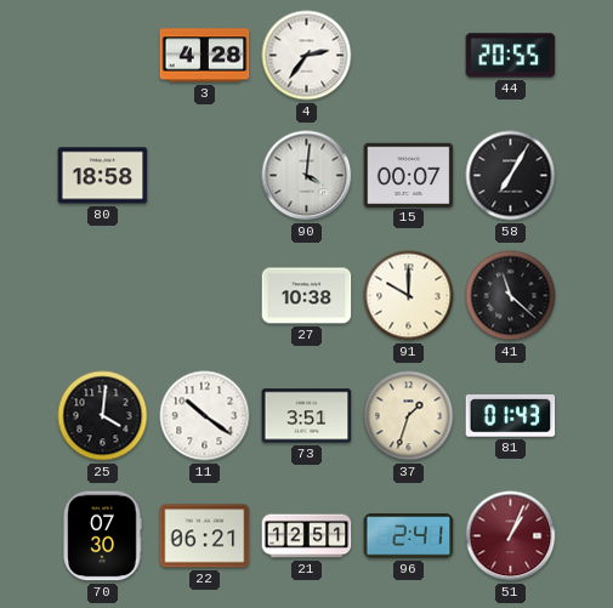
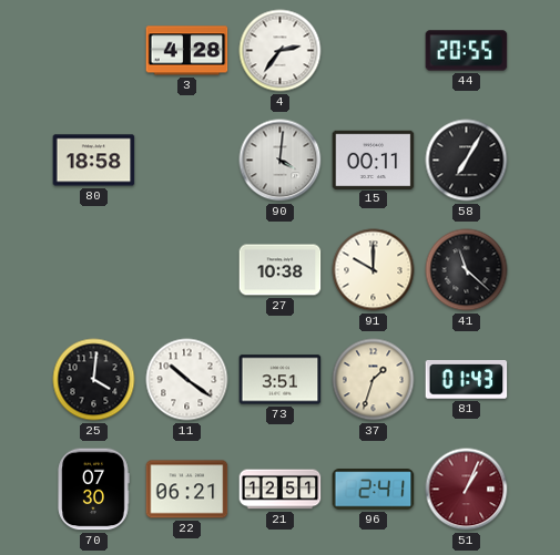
15: 00:07 -> 00:11
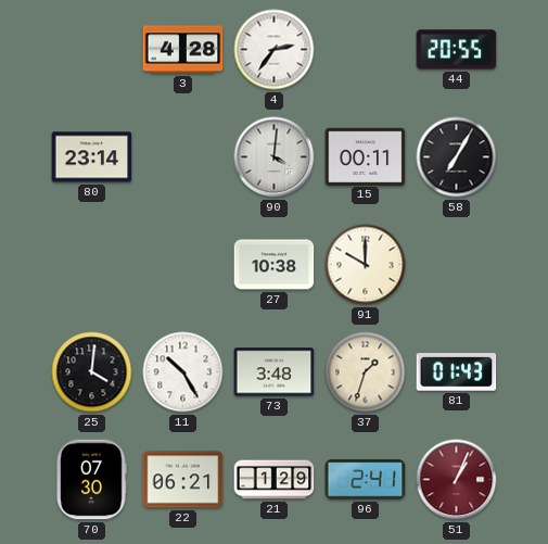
80: 18:58 -> 23:14
41: 11:22 -> none
11: 10:21 -> 10:25
73: 3:51 -> 3:48
21: 12:51 -> 1:29
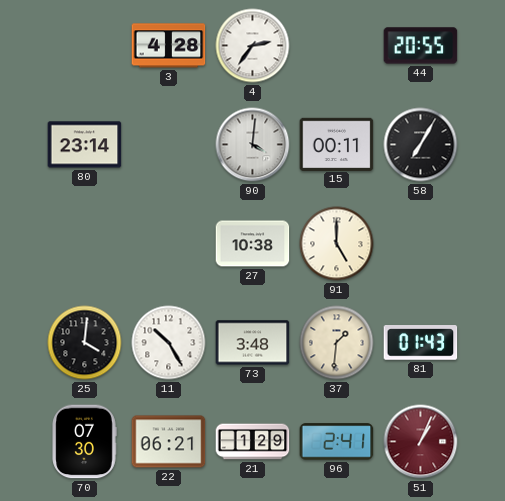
91: 10:00 -> 5:00
37: 1:33 -> 1:31
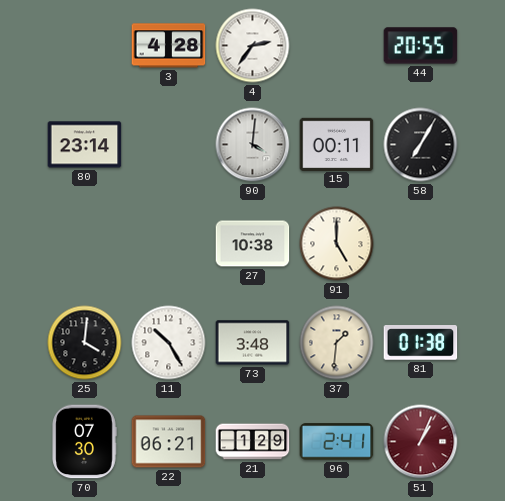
81: 01:43 -> 01:38
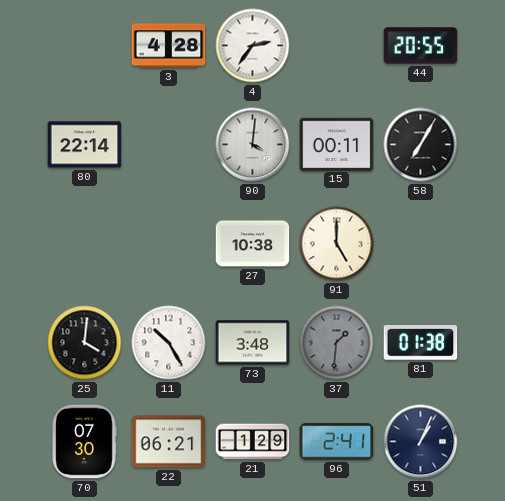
80: 23:14 -> 22:14
37 dial: cream -> grey
51 dial: burgundy -> navy
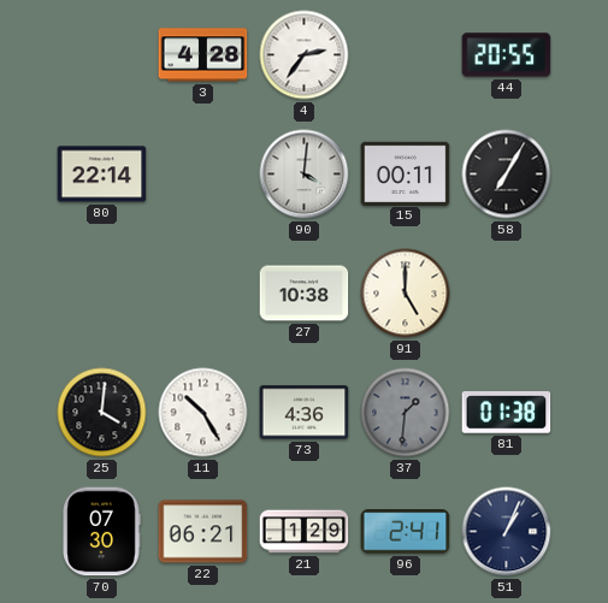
73: 3:48 -> 4:36
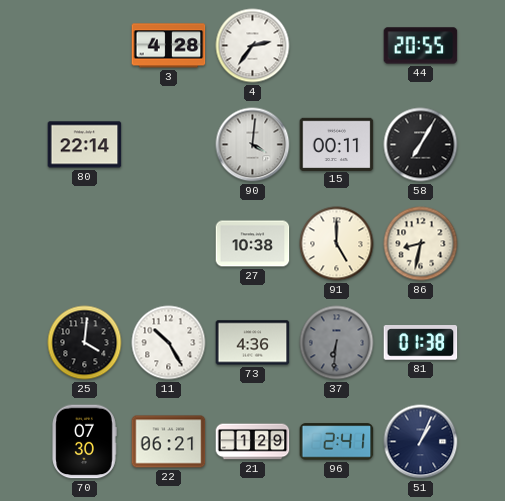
86: none -> 8:32
37: 1:31 -> 6:31
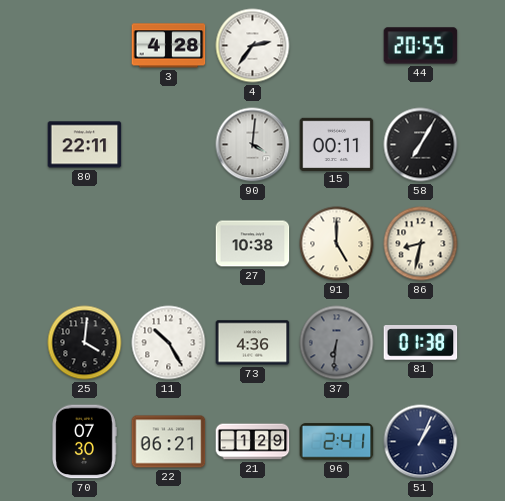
80: 22:14 -> 22:11
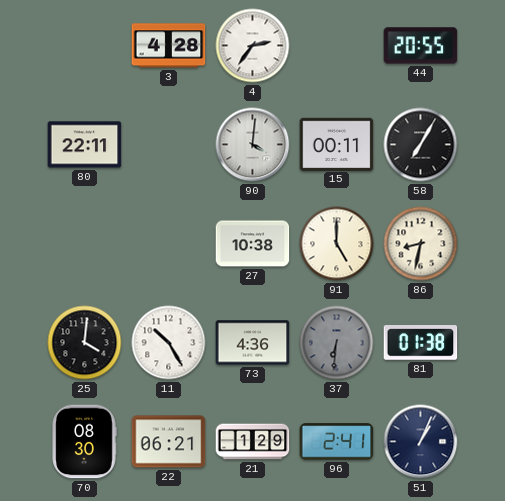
70: 07:30 -> 08:30
